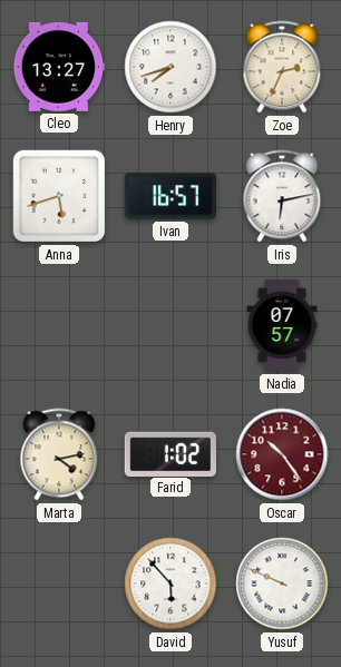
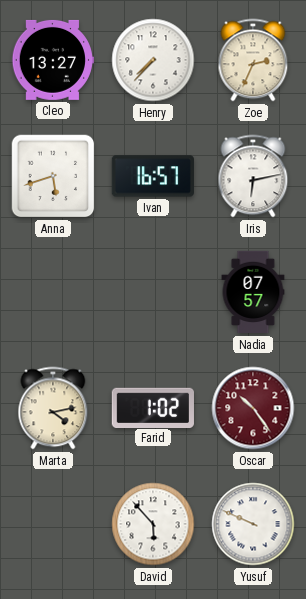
Henry: 7:42 -> 7:37
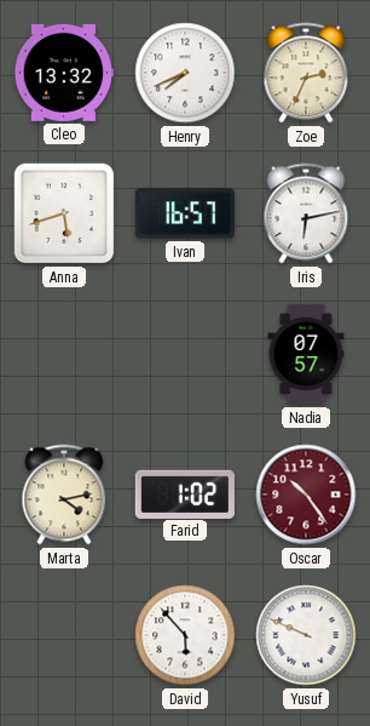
Cleo: 13:27 -> 13:32
Henry: 7:37 -> 7:41
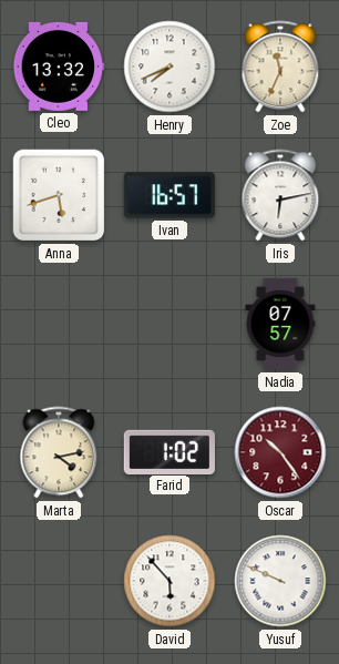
Zoe: 2:34 -> 11:34
